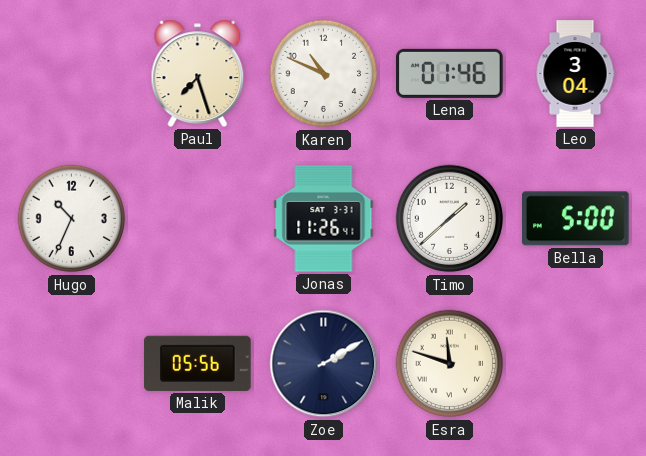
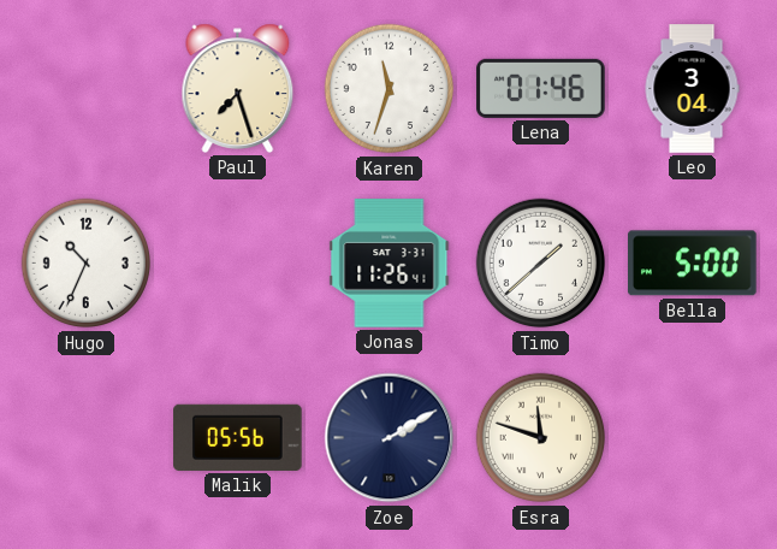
Karen: 10:49 -> 11:33
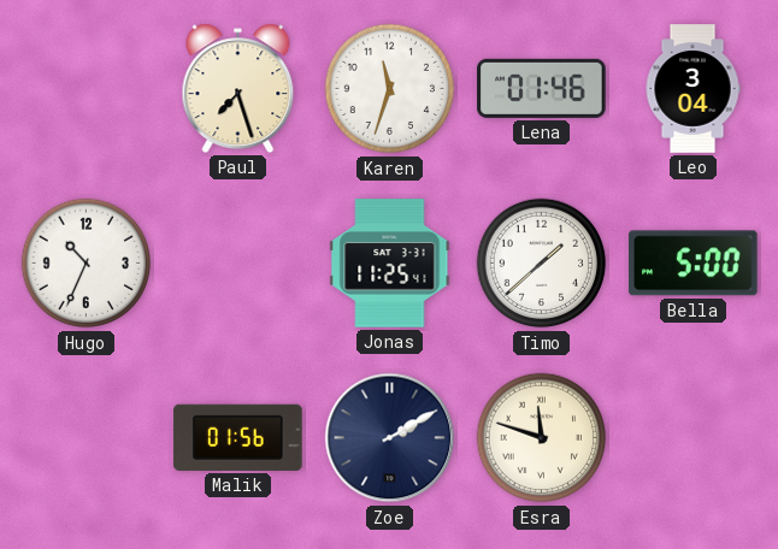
Jonas: 11:26 -> 11:25
Malik: 05:56 -> 01:56
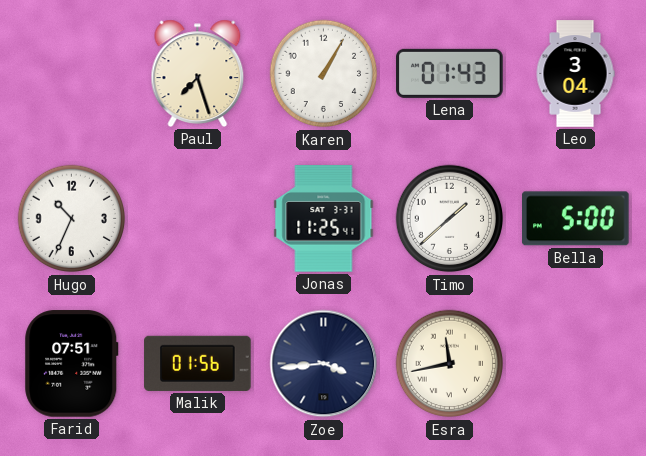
Karen: 11:33 -> 1:05
Lena: 01:46 -> 01:43
Farid: none -> 07:51
Zoe: 2:10 -> 3:44
Esra: 11:48 -> 11:43
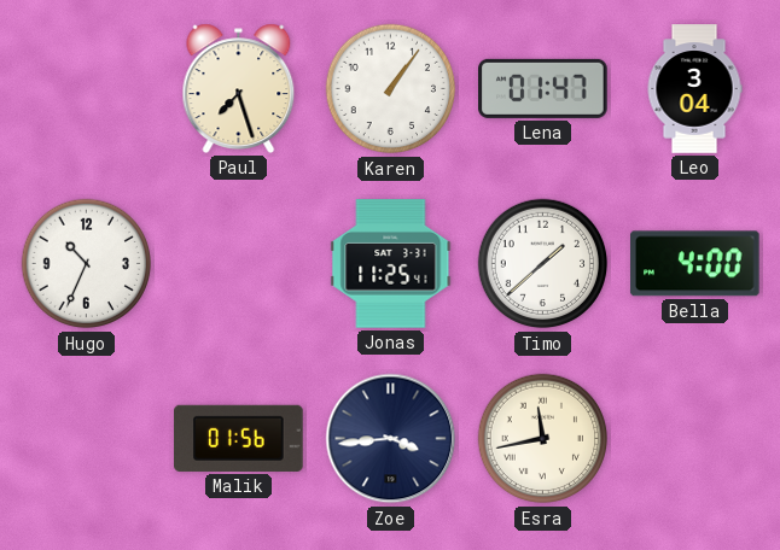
Karen: 1:05 -> 1:06
Lena: 01:43 -> 01:47
Bella: 5:00 -> 4:00
Farid: 07:51 -> none
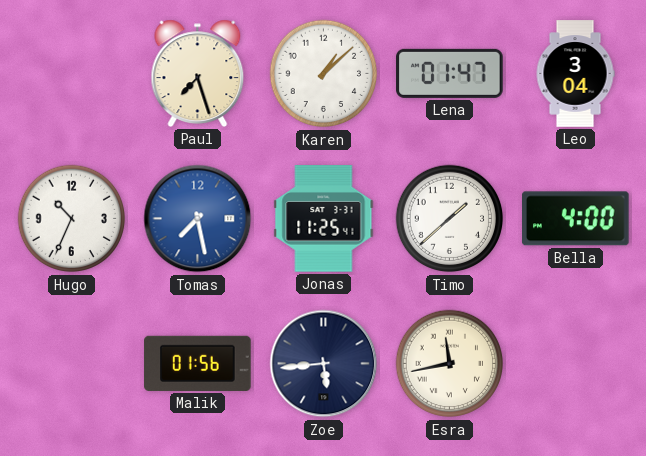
Karen: 1:06 -> 1:08
Tomas: none -> 7:28
Zoe: 3:44 -> 5:44
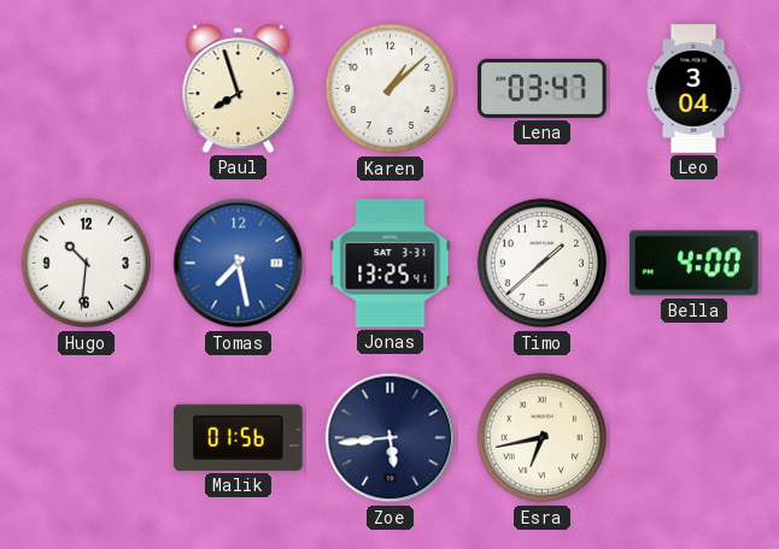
Paul: 7:27 -> 7:57
Lena: 01:47 -> 03:47
Hugo: 10:34 -> 10:31
Jonas: 11:25 -> 13:25
Esra: 11:43 -> 6:43
